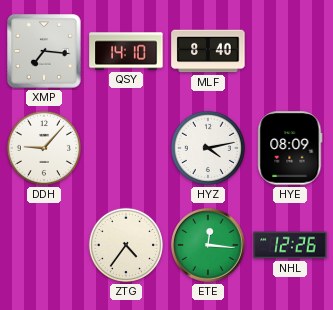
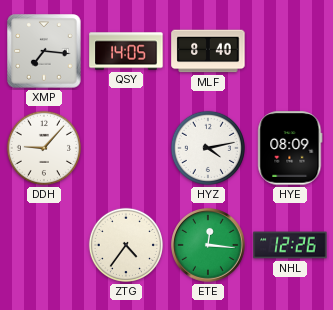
QSY: 14:10 -> 14:05
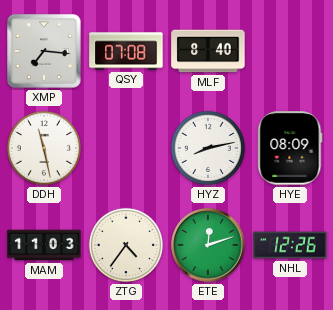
QSY: 14:05 -> 07:08
DDH: 9:07 -> 11:28
HYZ: 4:13 -> 8:13
MAM: none -> 11:03
ETE: 12:16 -> 12:12
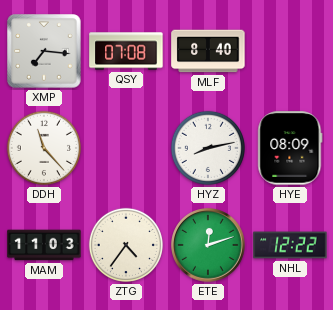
DDH: 11:28 -> 11:23
NHL: 12:26 -> 12:22
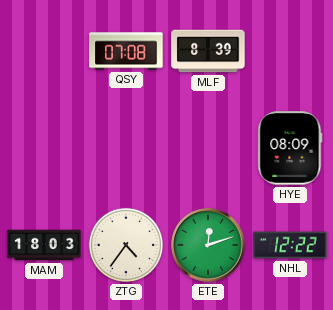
XMP: 7:16 -> none
MLF: 8:40 -> 8:39
DDH: 11:23 -> none
HYZ: 8:13 -> none
MAM: 11:03 -> 18:03
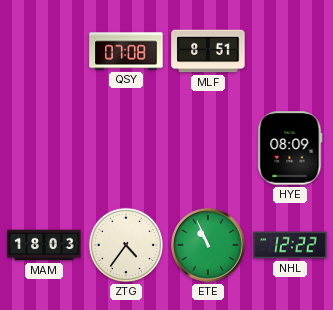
MLF: 8:39 -> 8:51
ETE: 12:12 -> 10:56
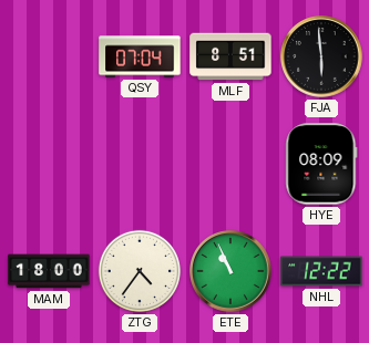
QSY: 07:08 -> 07:04
FJA: none -> 5:59
MAM: 18:03 -> 18:00
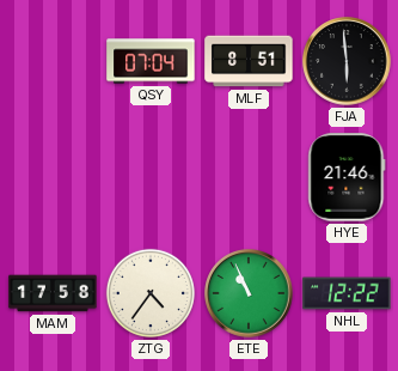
HYE: 08:09 -> 21:46
MAM: 18:00 -> 17:58
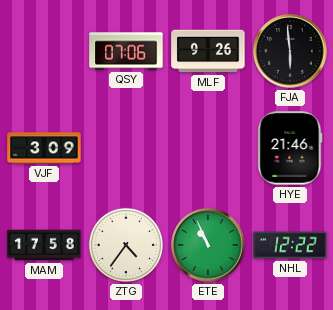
QSY: 07:04 -> 07:06
MLF: 8:51 -> 9:26
VJF: none -> 3:09
